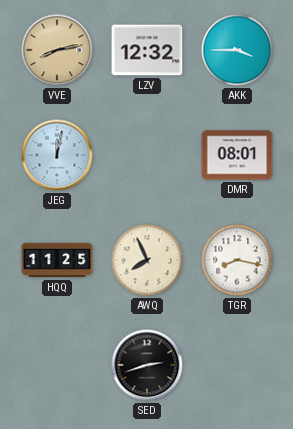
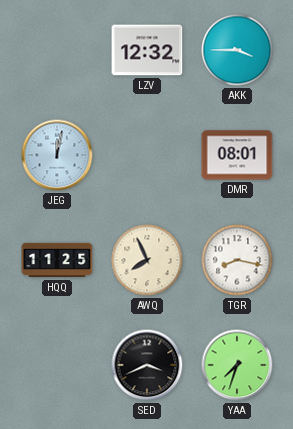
VVE: 8:13 -> none
SED: 2:42 -> 3:41
YAA: none -> 7:33
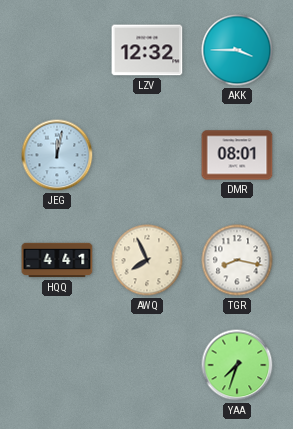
HQQ: 11:25 -> 4:41
SED: 3:41 -> none
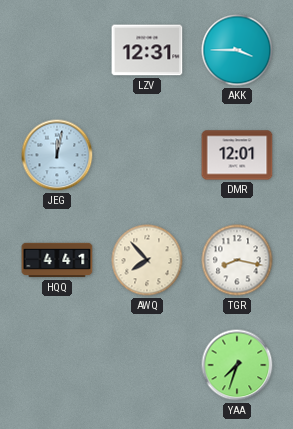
LZV: 12:32 -> 12:31
DMR: 08:01 -> 12:01
AWQ: 7:56 -> 7:53
